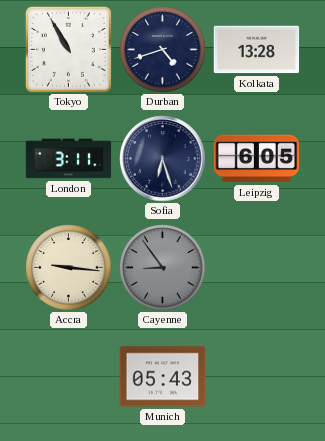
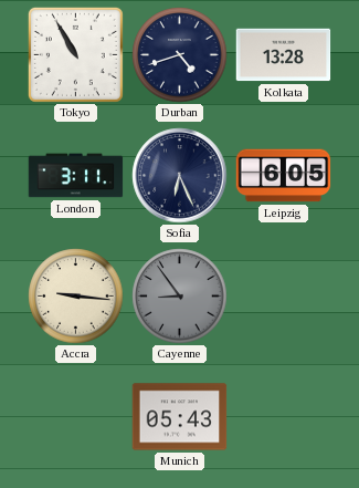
Sofia: 6:27 -> 6:26
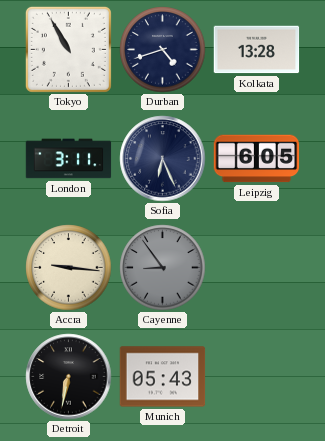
Detroit: none -> 6:32
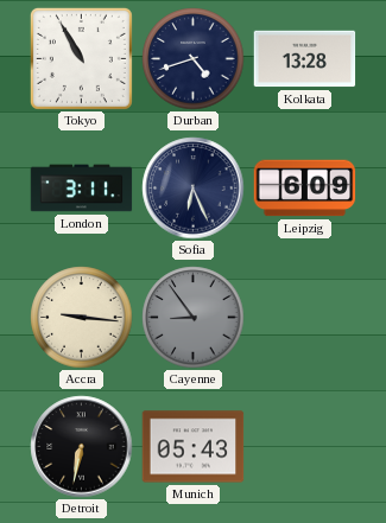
Leipzig: 6:05 -> 6:09
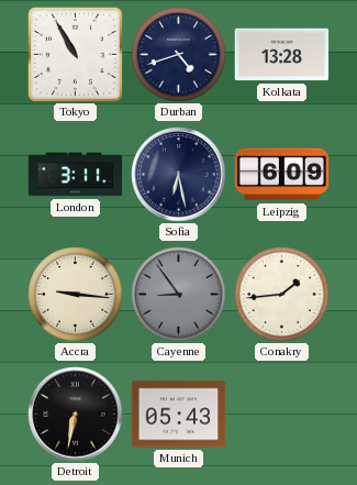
Sofia: 6:26 -> 6:28
Conakry: none -> 1:44
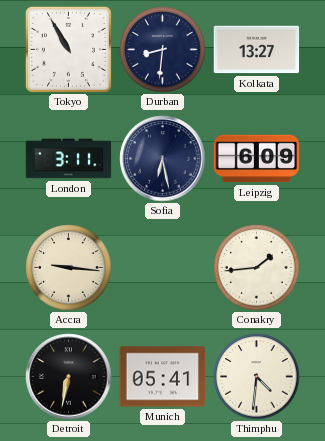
Durban: 4:42 -> 8:31
Kolkata: 13:28 -> 13:27
Cayenne: 8:54 -> none
Munich: 05:43 -> 05:41
Thimphu: none -> 4:31
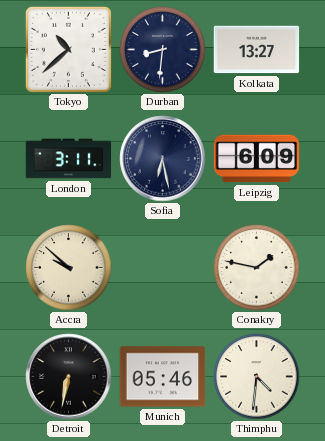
Tokyo: 10:55 -> 10:38
Accra: 9:16 -> 9:52
Conakry: 1:44 -> 1:47
Munich: 05:41 -> 05:46
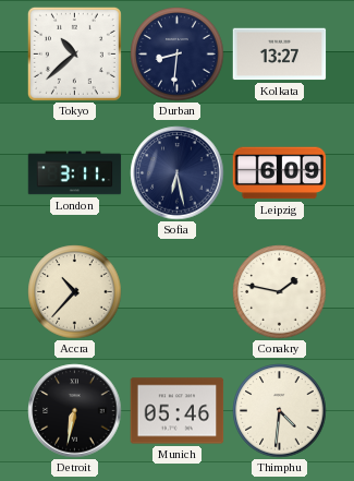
Accra: 9:52 -> 10:37
